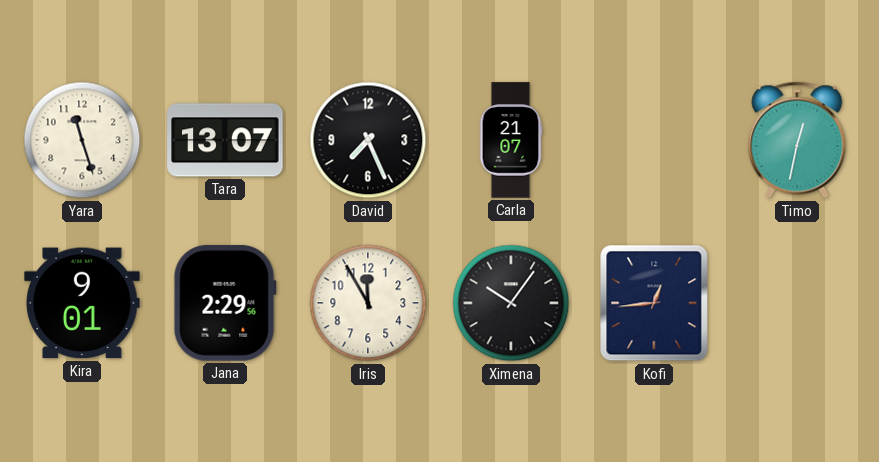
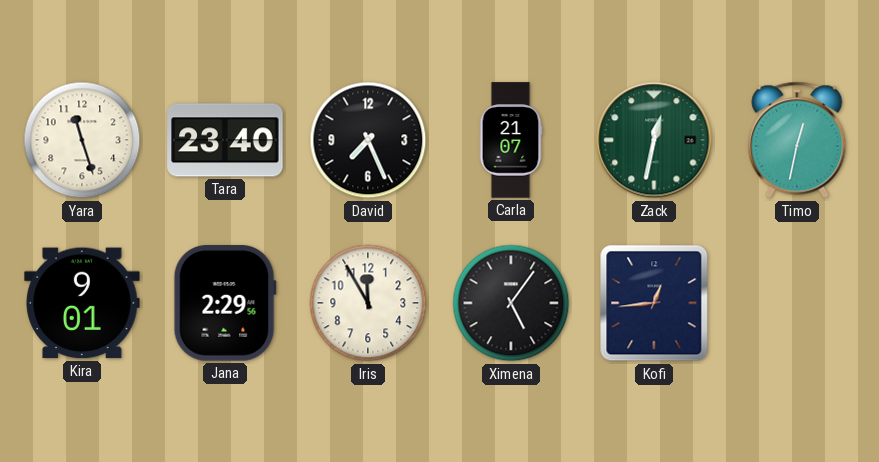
Tara: 13:07 -> 23:40
Zack: none -> 12:32
Ximena: 10:06 -> 5:06
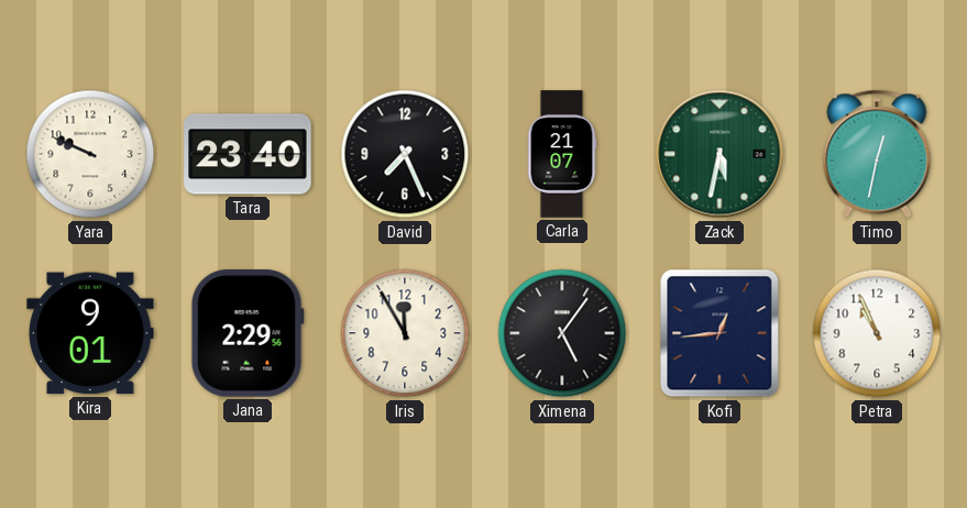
Yara: 11:27 -> 9:49
Zack: 12:32 -> 5:32
Petra: none -> 10:56
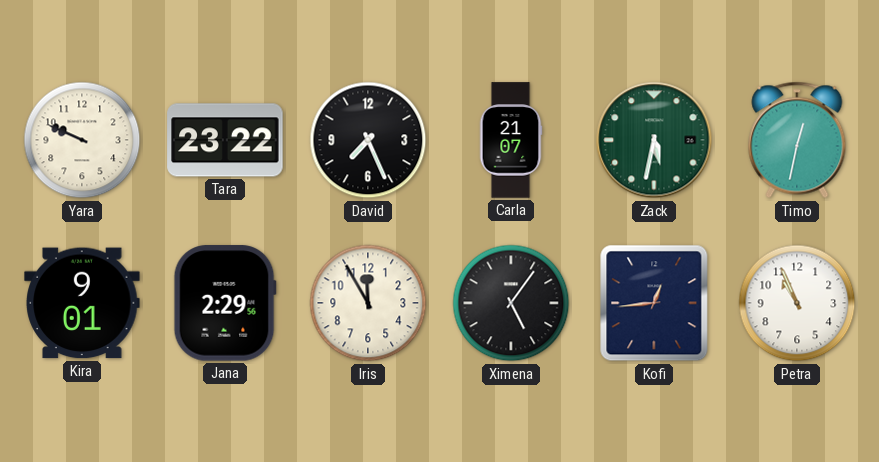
Tara: 23:40 -> 23:22
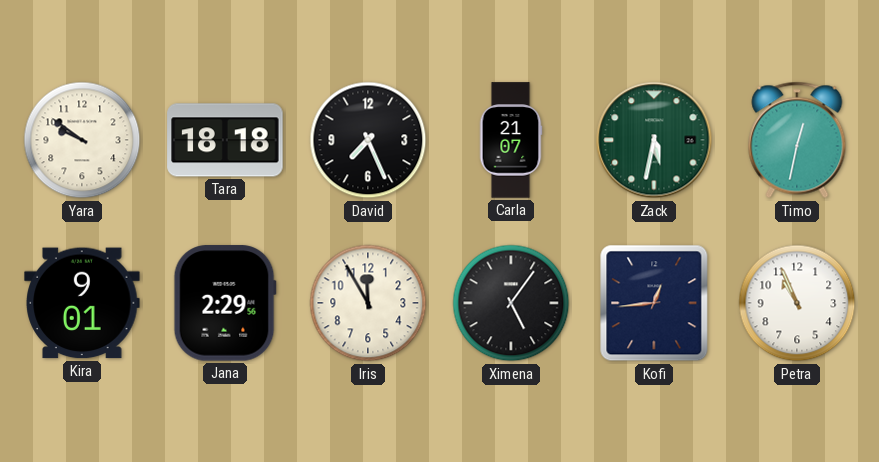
Yara: 9:49 -> 9:51
Tara: 23:22 -> 18:18
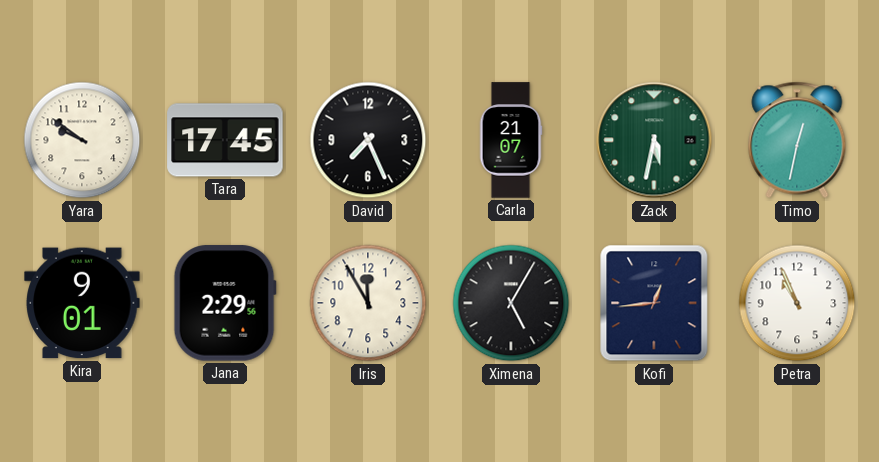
Tara: 18:18 -> 17:45
Ximena: 5:06 -> 5:05
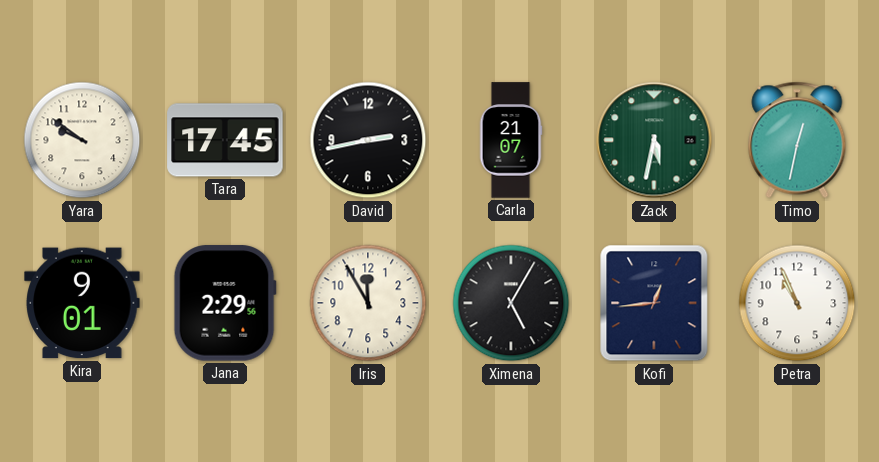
David: 7:26 -> 2:43
